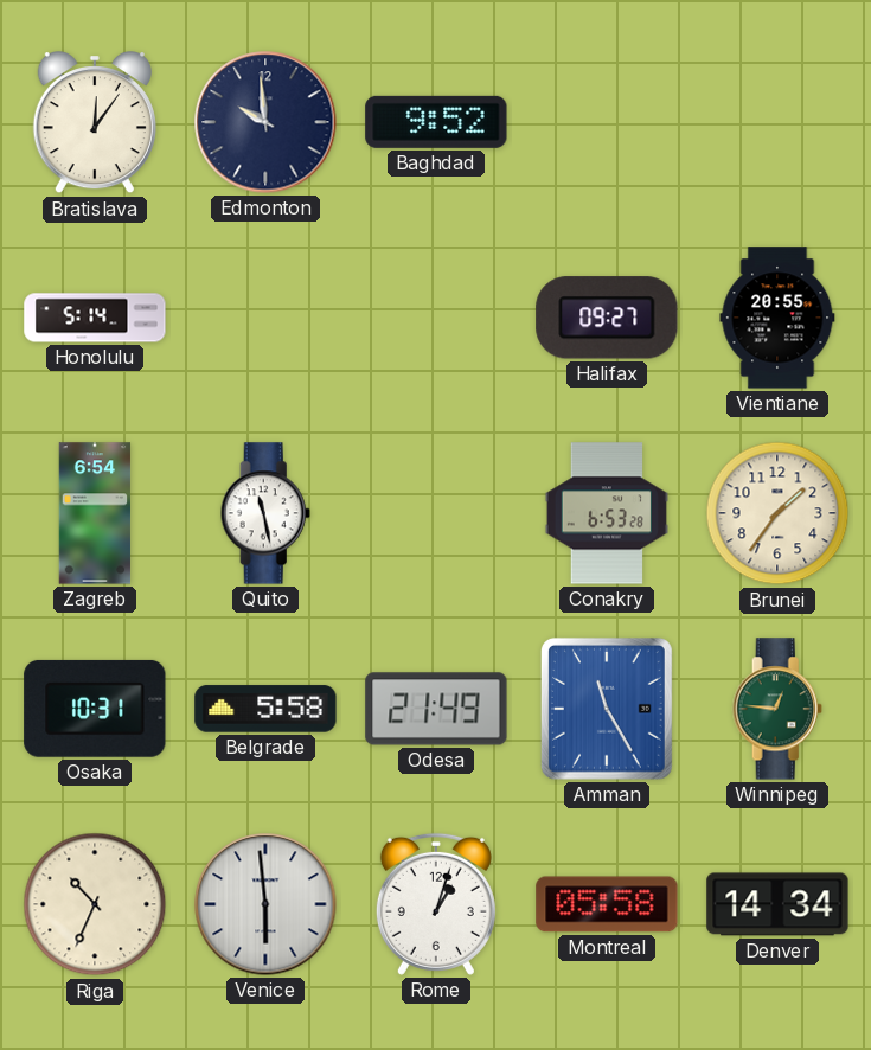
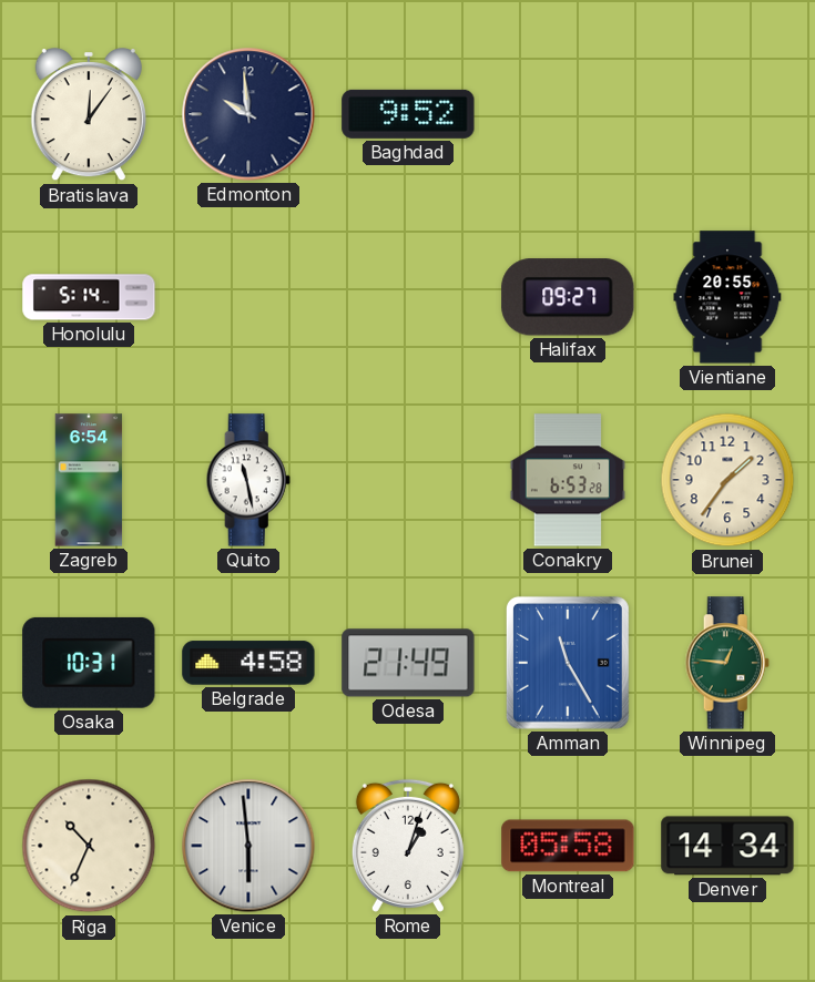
Belgrade: 5:58 -> 4:58
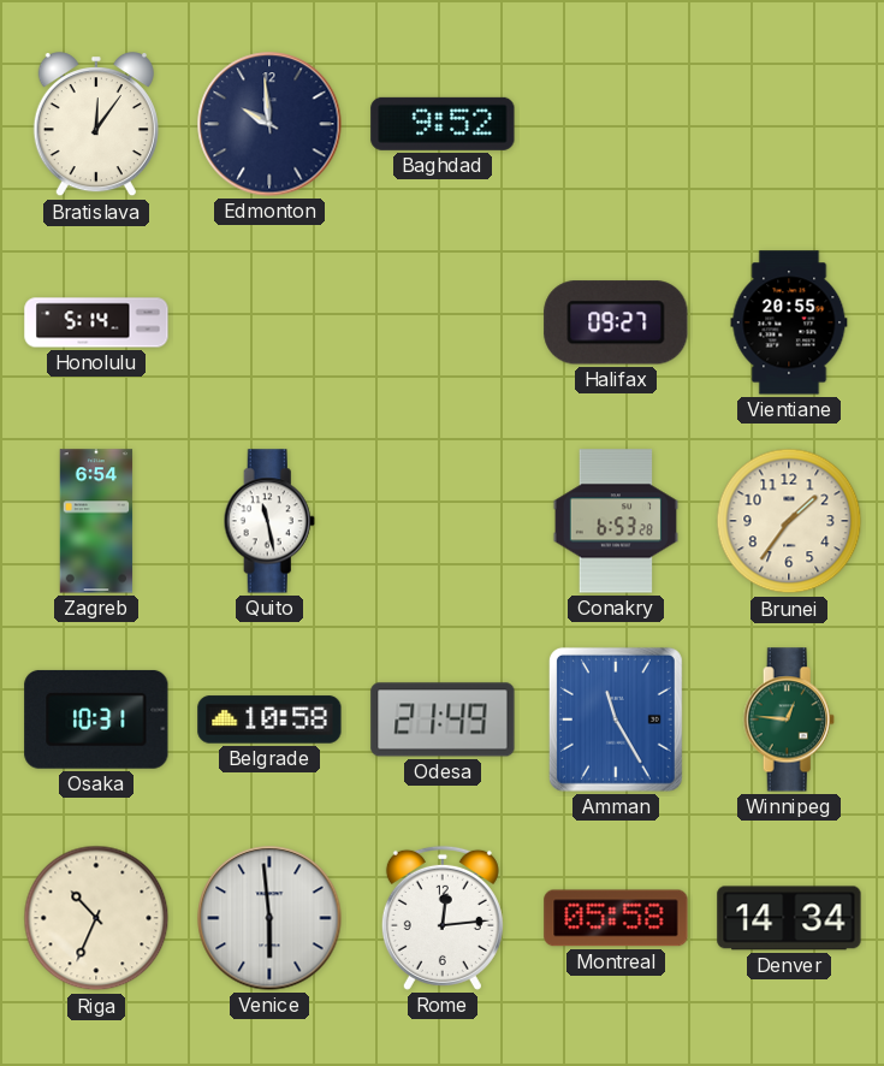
Belgrade: 4:58 -> 10:58
Rome: 1:03 -> 12:14
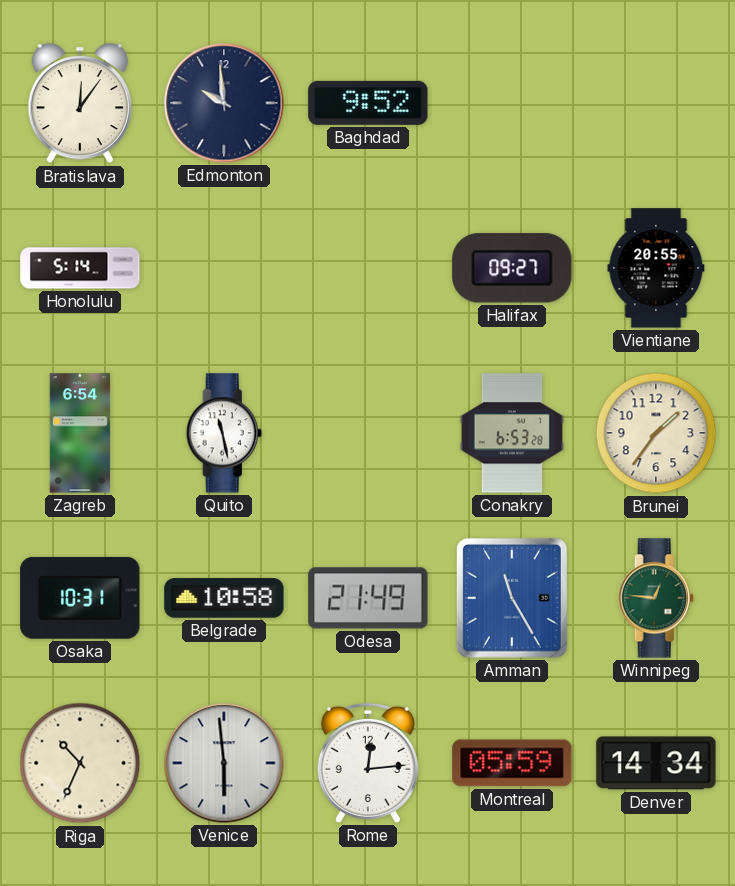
Montreal: 05:58 -> 05:59
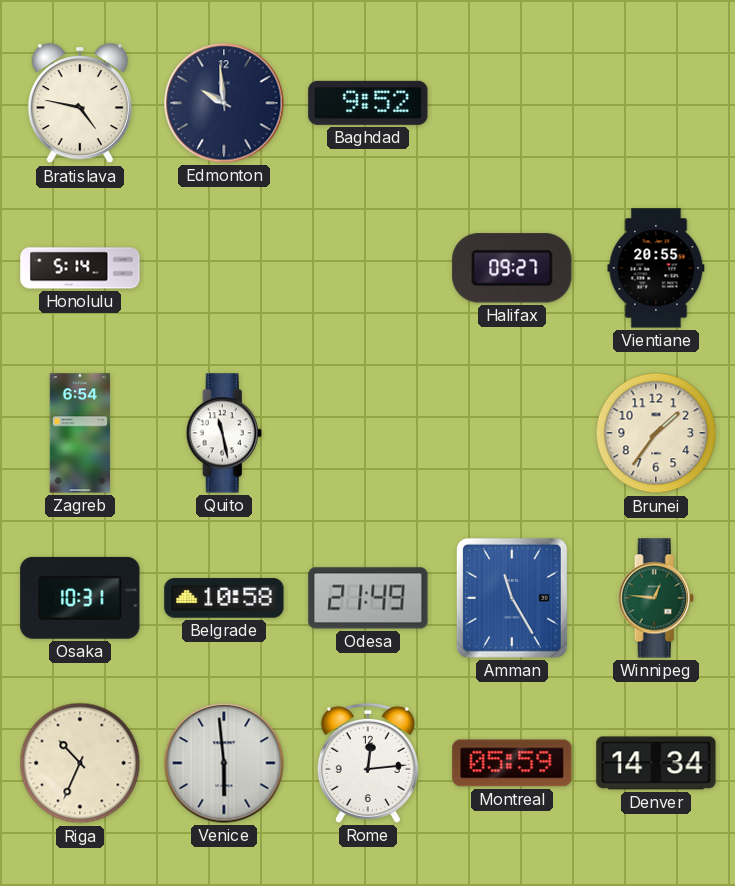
Bratislava: 12:06 -> 4:47
Conakry: 6:53 -> none
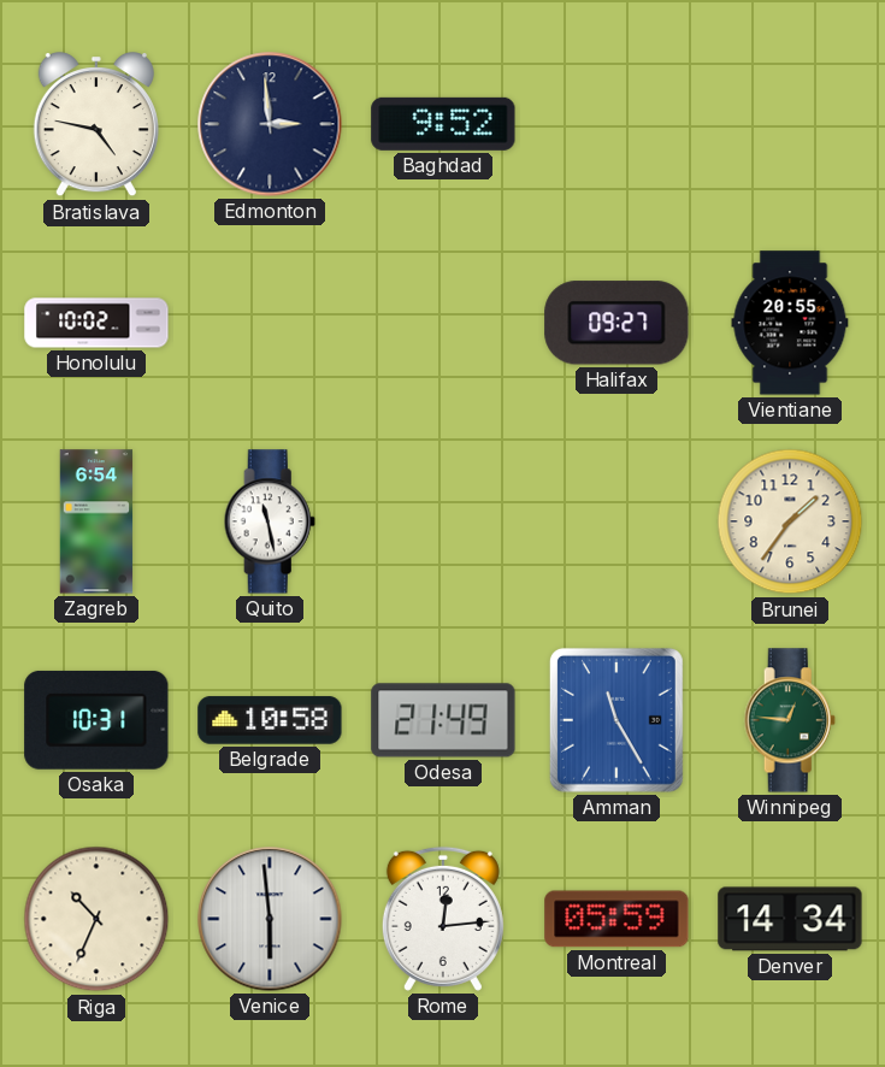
Edmonton: 9:59 -> 2:59
Honolulu: 5:14 -> 10:02
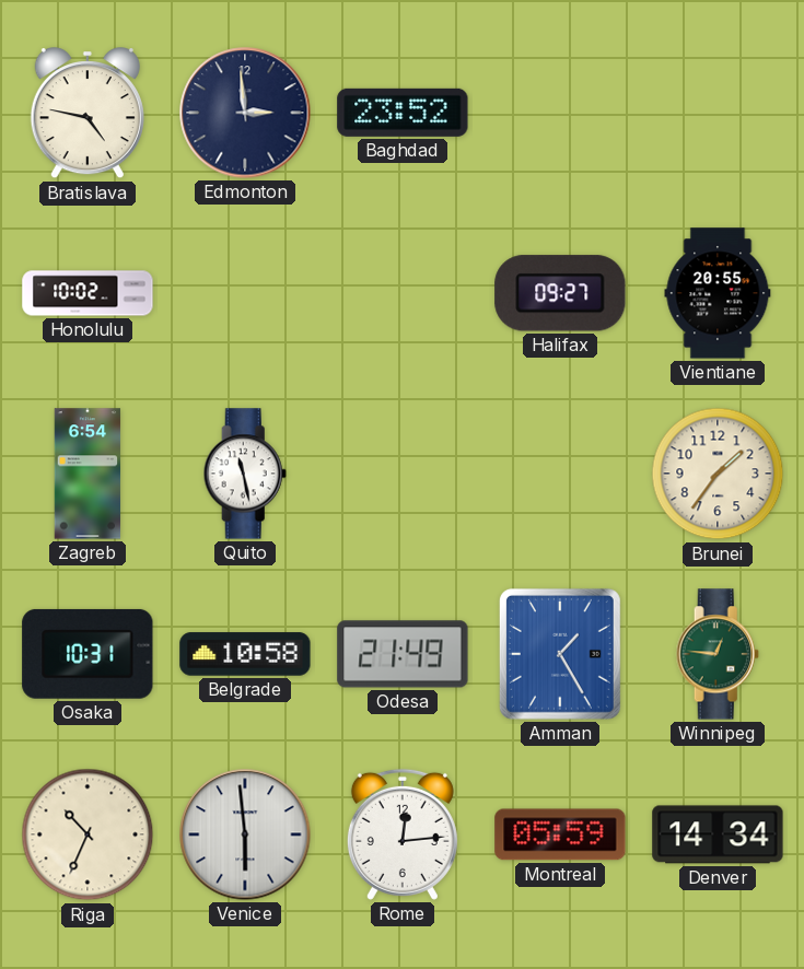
Baghdad: 9:52 -> 23:52
Amman: 11:25 -> 1:25
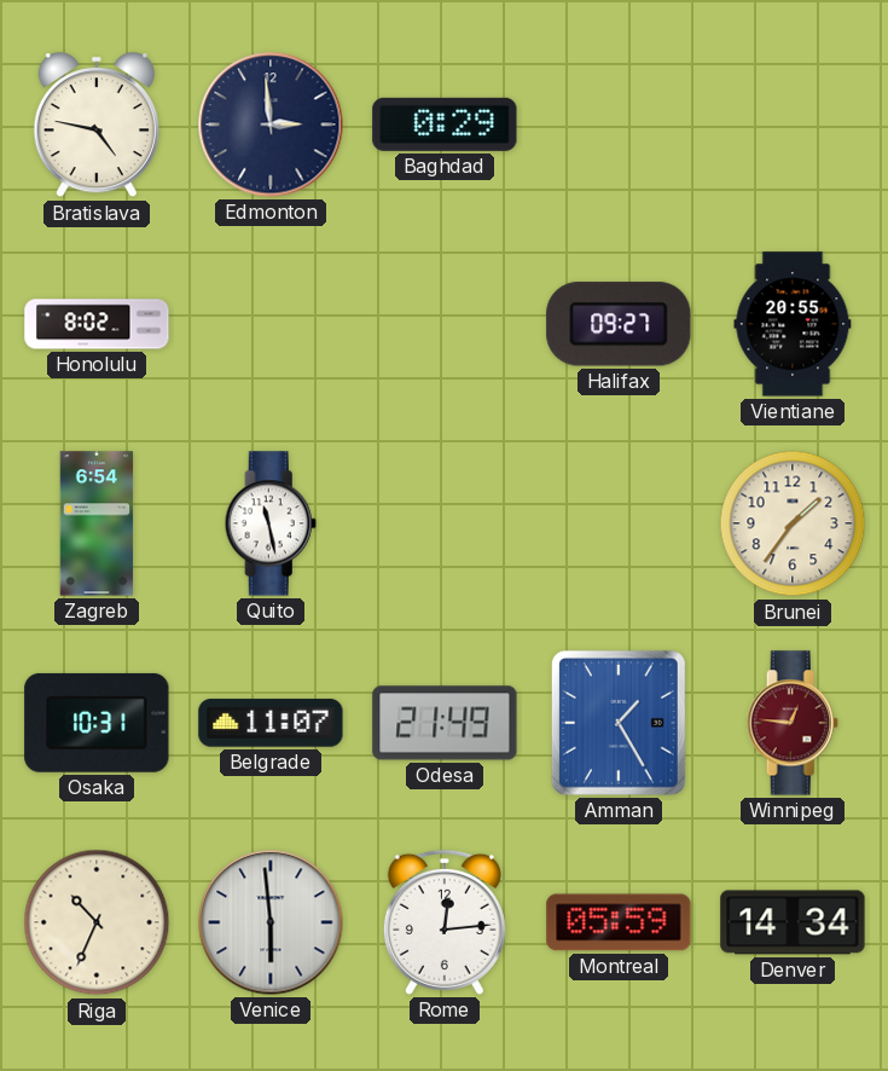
Baghdad: 23:52 -> 0:29
Honolulu: 10:02 -> 8:02
Belgrade: 10:58 -> 11:07
Winnipeg dial: green -> burgundy
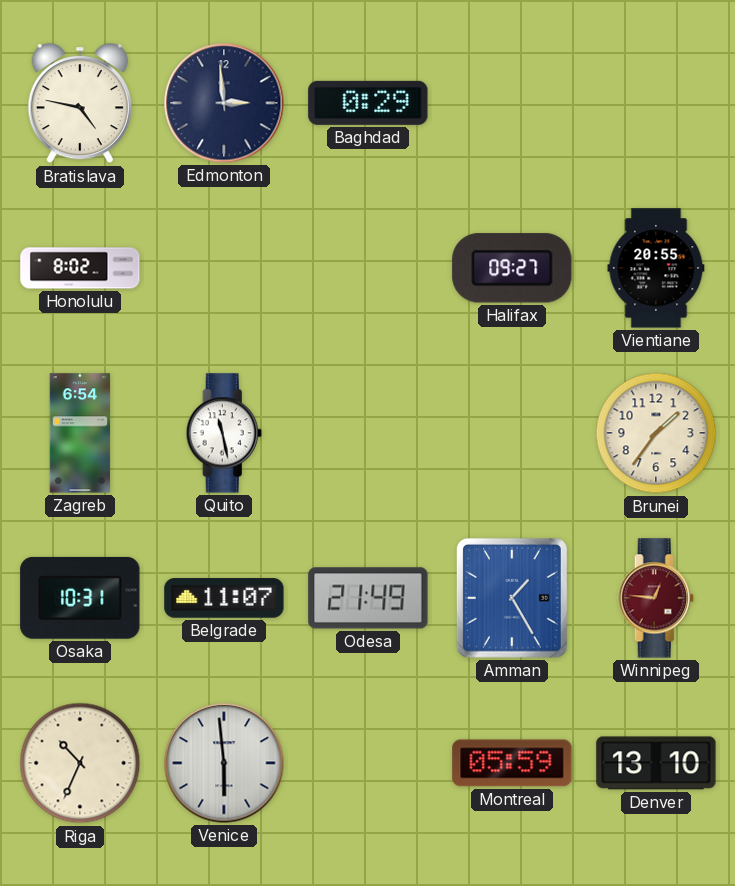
Rome: 12:14 -> none
Denver: 14:34 -> 13:10
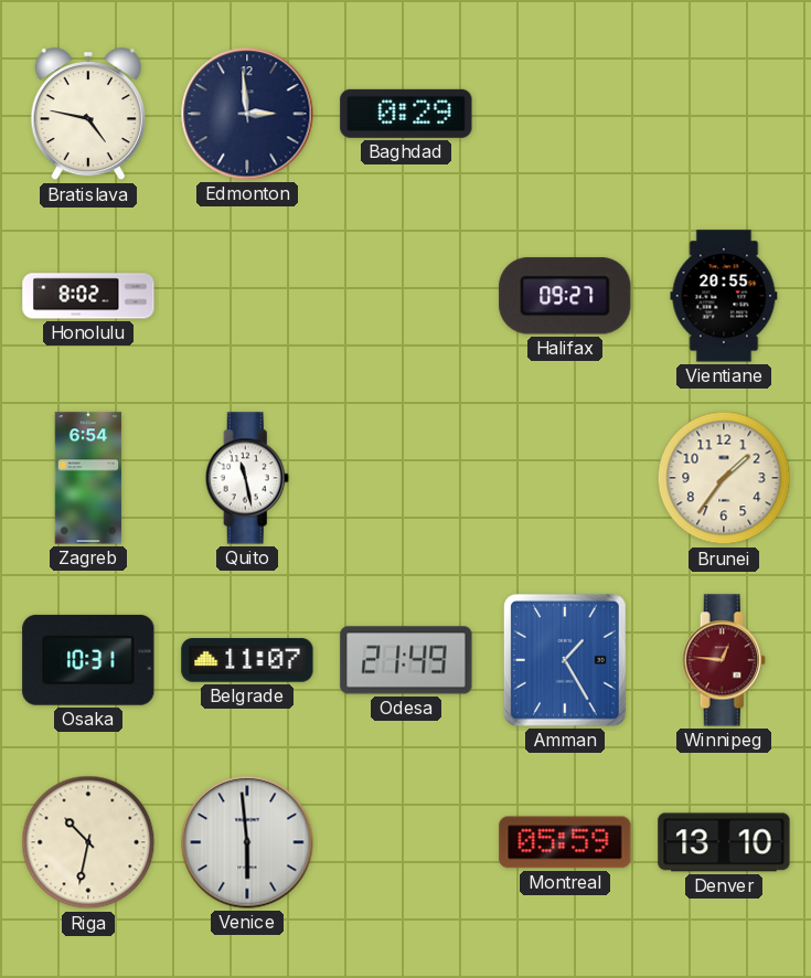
Riga: 10:34 -> 10:32
